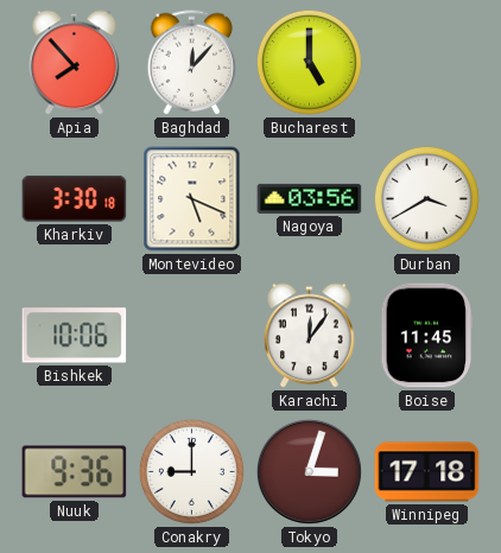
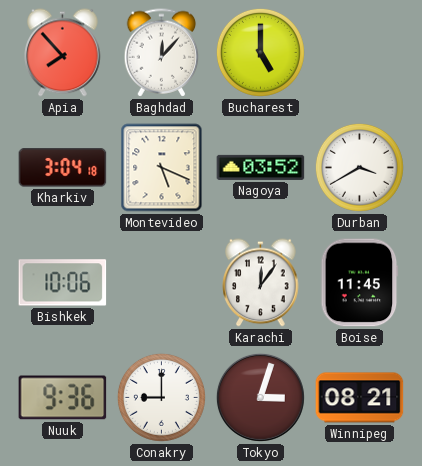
Kharkiv: 3:30 -> 3:04
Nagoya: 03:56 -> 03:52
Winnipeg: 17:18 -> 08:21
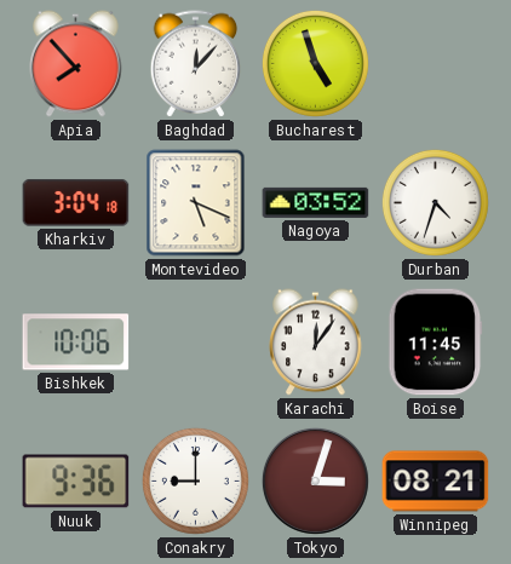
Bucharest: 5:00 -> 4:57
Durban: 3:40 -> 4:33
